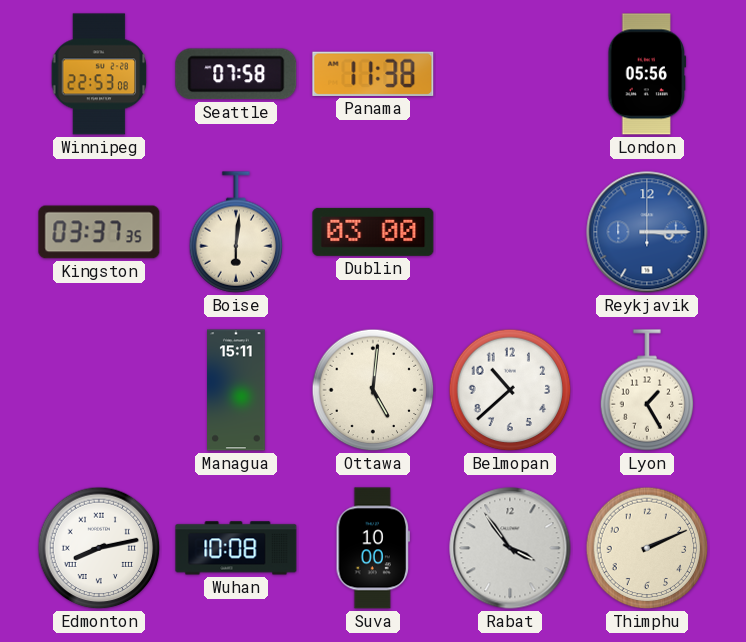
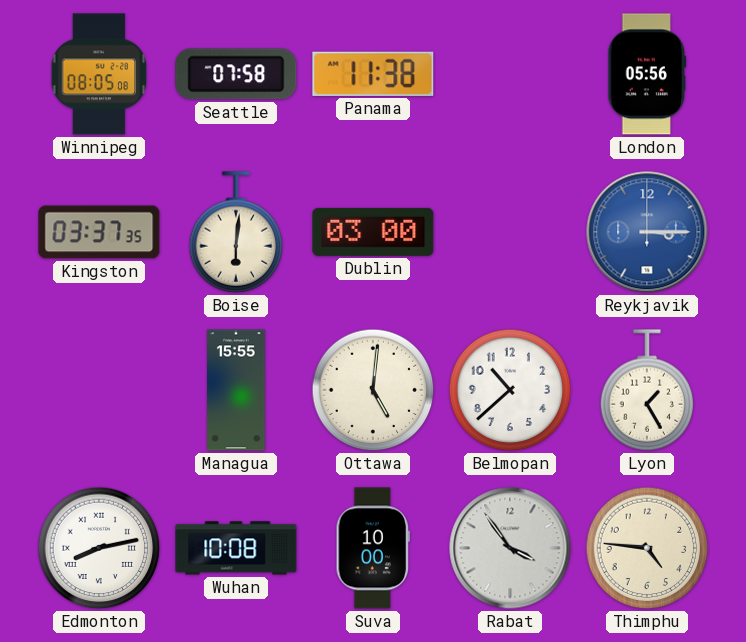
Winnipeg: 22:53 -> 08:05
Managua: 15:11 -> 15:55
Thimphu: 2:11 -> 4:46
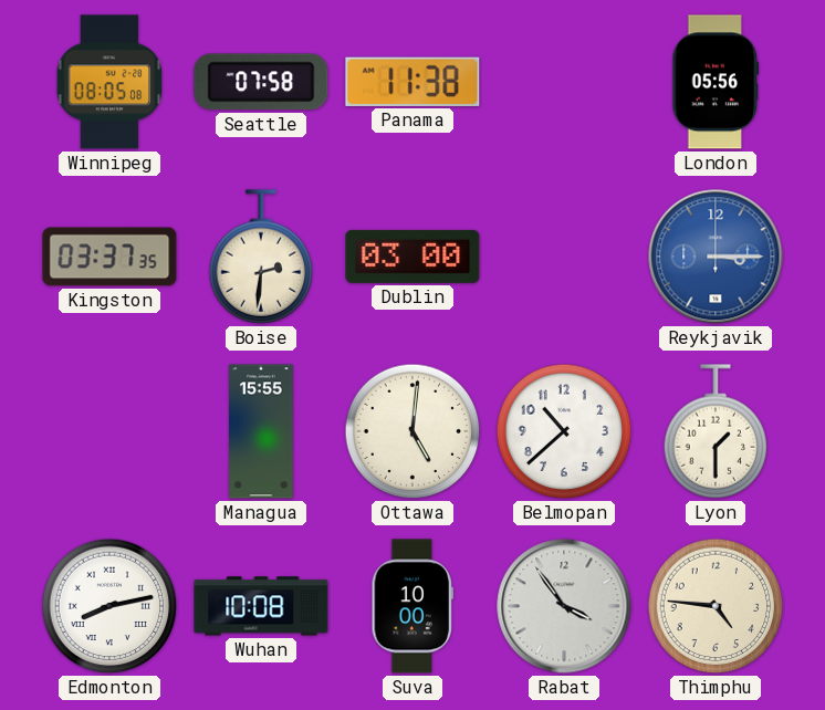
Boise: 6:01 -> 2:31
Lyon: 1:25 -> 1:30
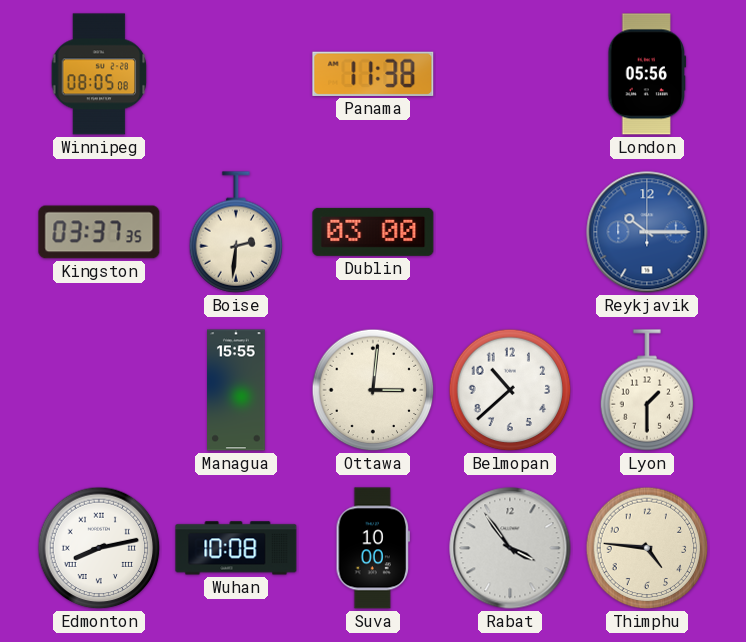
Seattle: 07:58 -> none
Reykjavik: 3:15 -> 10:15
Ottawa: 5:01 -> 3:01
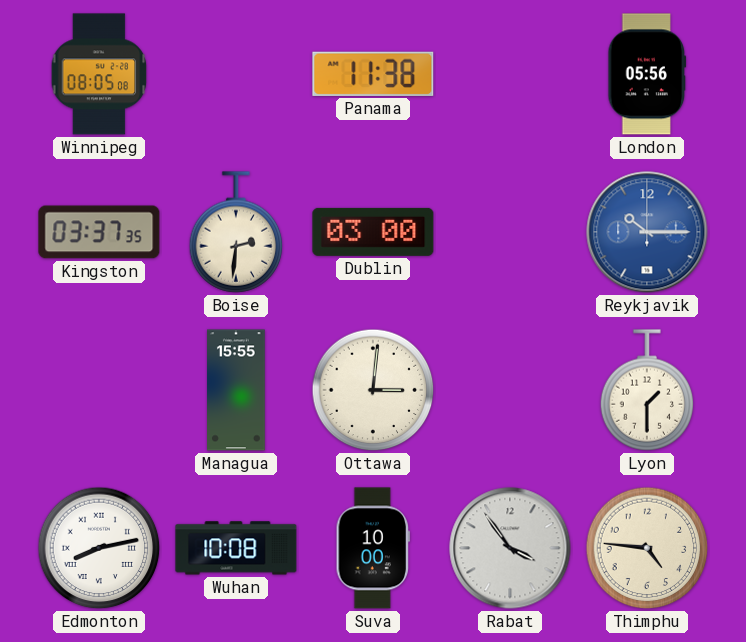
Belmopan: 10:38 -> none
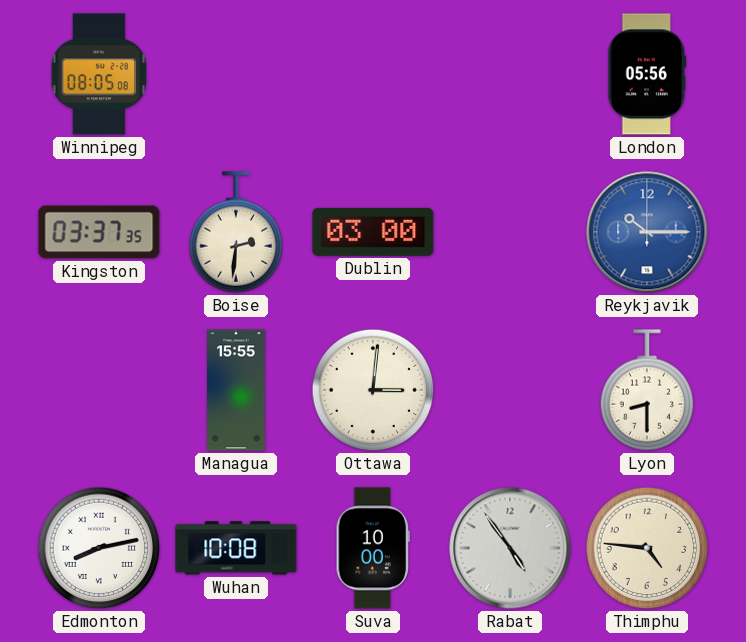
Panama: 11:38 -> none
Lyon: 1:30 -> 8:30
Rabat: 3:54 -> 4:54
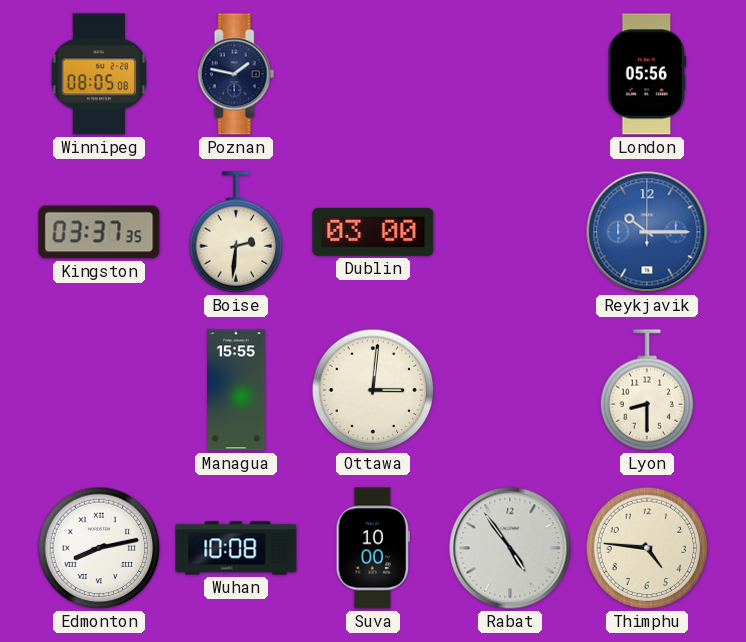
Poznan: none -> 1:47
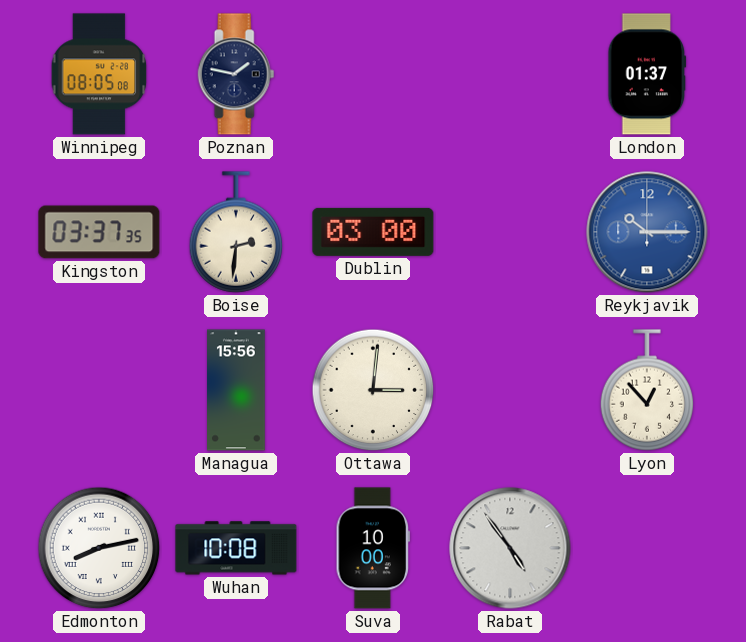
London: 05:56 -> 01:37
Managua: 15:55 -> 15:56
Lyon: 8:30 -> 12:53
Thimphu: 4:46 -> none
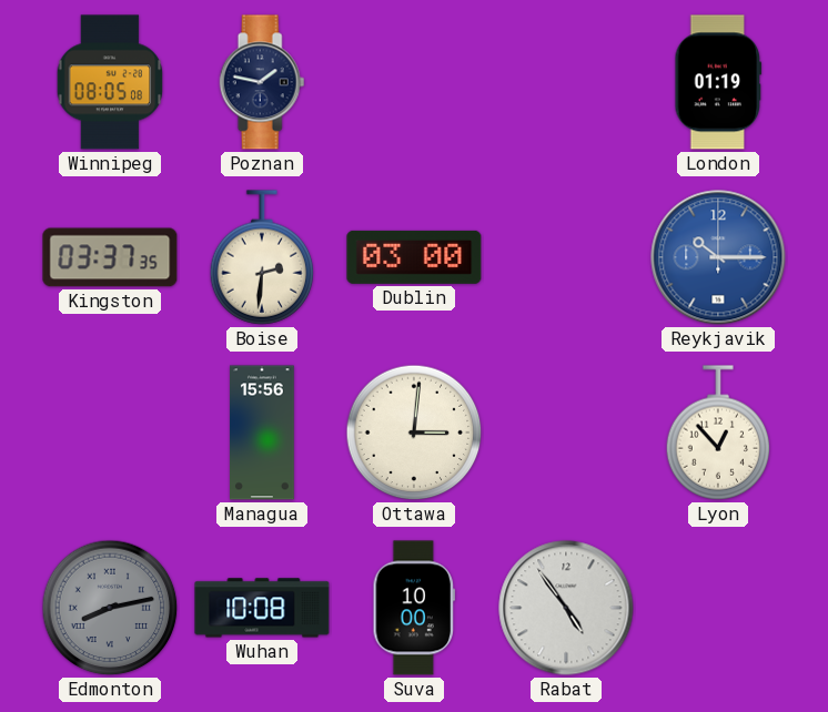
London: 01:37 -> 01:19
Edmonton dial: white -> grey
